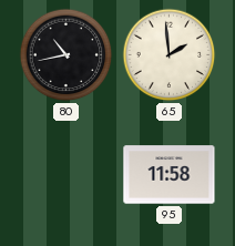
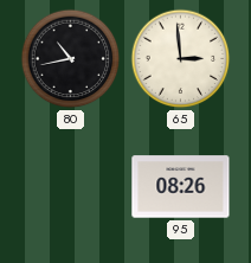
65: 1:59 -> 2:59
95: 11:58 -> 08:26
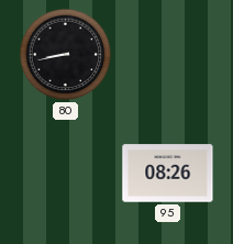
80: 10:43 -> 8:43
65: 2:59 -> none
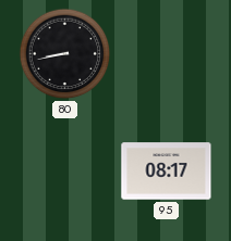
95: 08:26 -> 08:17
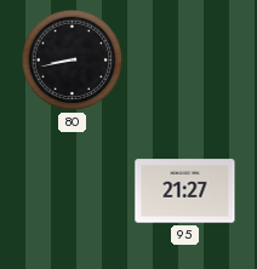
95: 08:17 -> 21:27
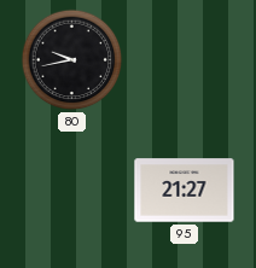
80: 8:43 -> 9:43
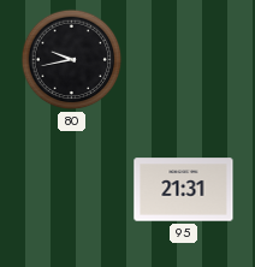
95: 21:27 -> 21:31
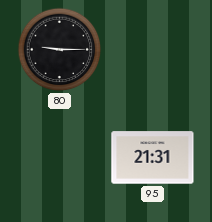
80: 9:43 -> 9:15
